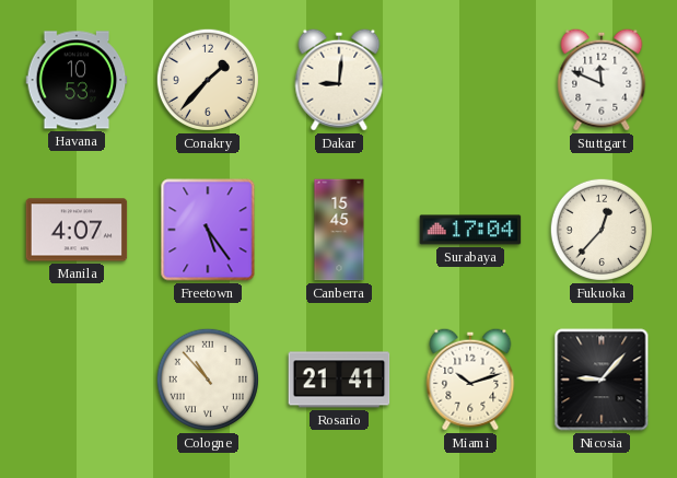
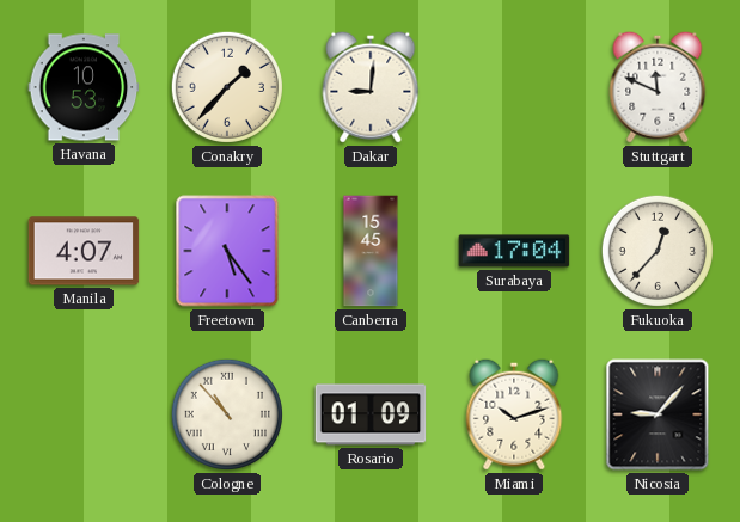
Rosario: 21:41 -> 01:09
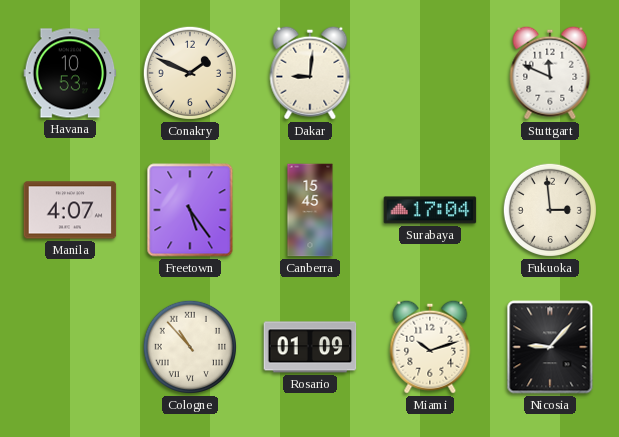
Conakry: 1:37 -> 1:49
Fukuoka: 12:37 -> 2:59
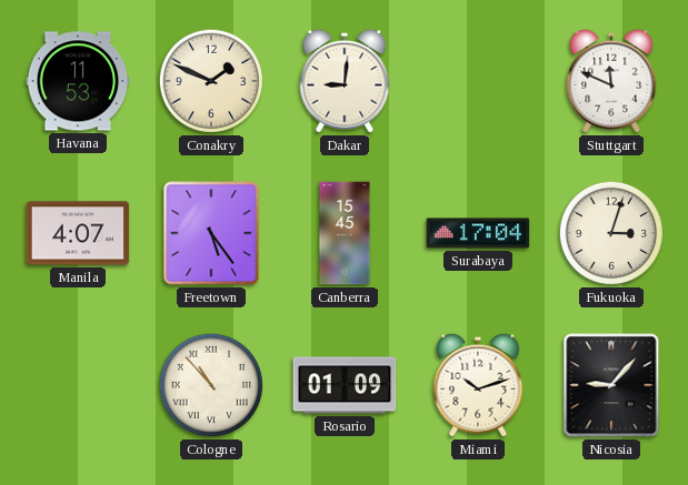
Havana: 10:53 -> 11:53
Fukuoka: 2:59 -> 3:03
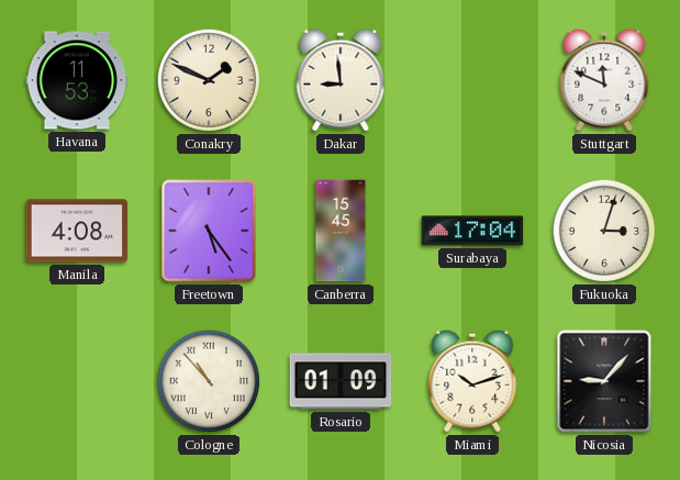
Dakar: 9:01 -> 8:59
Manila: 4:07 -> 4:08
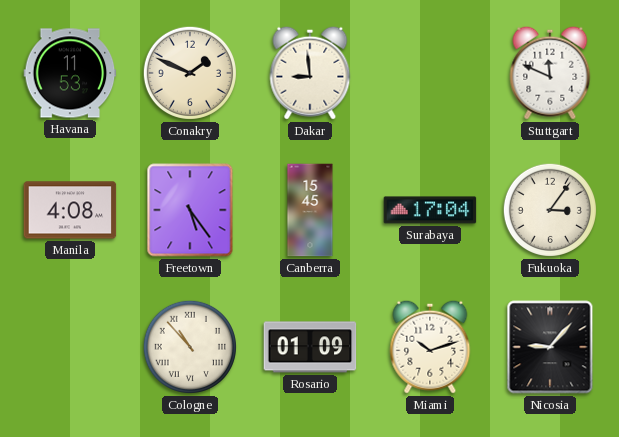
Fukuoka: 3:03 -> 3:06
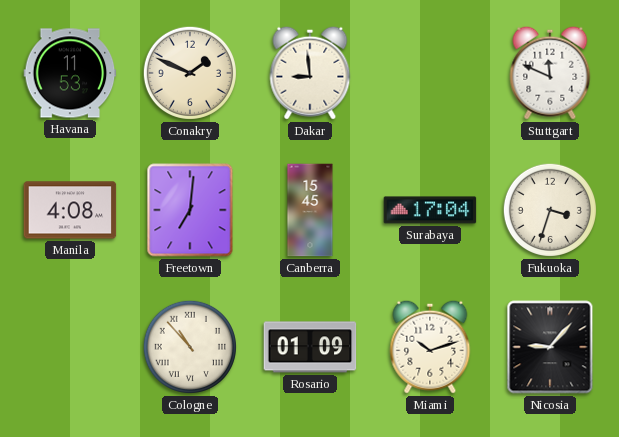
Freetown: 5:24 -> 7:01
Fukuoka: 3:06 -> 3:33
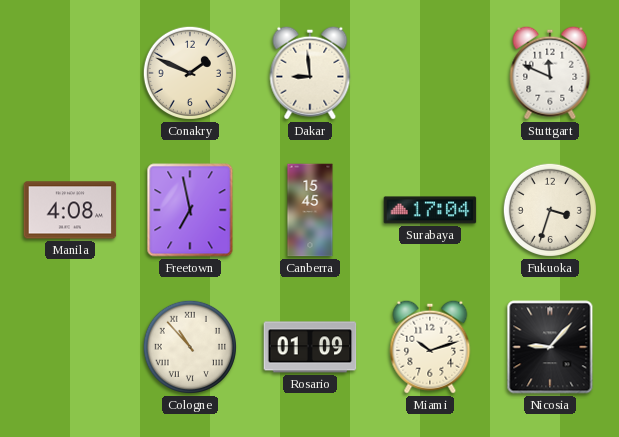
Havana: 11:53 -> none
Freetown: 7:01 -> 6:58
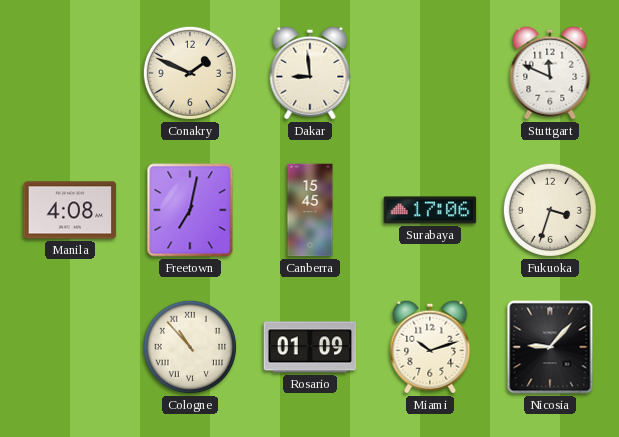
Freetown: 6:58 -> 7:02
Surabaya: 17:04 -> 17:06
